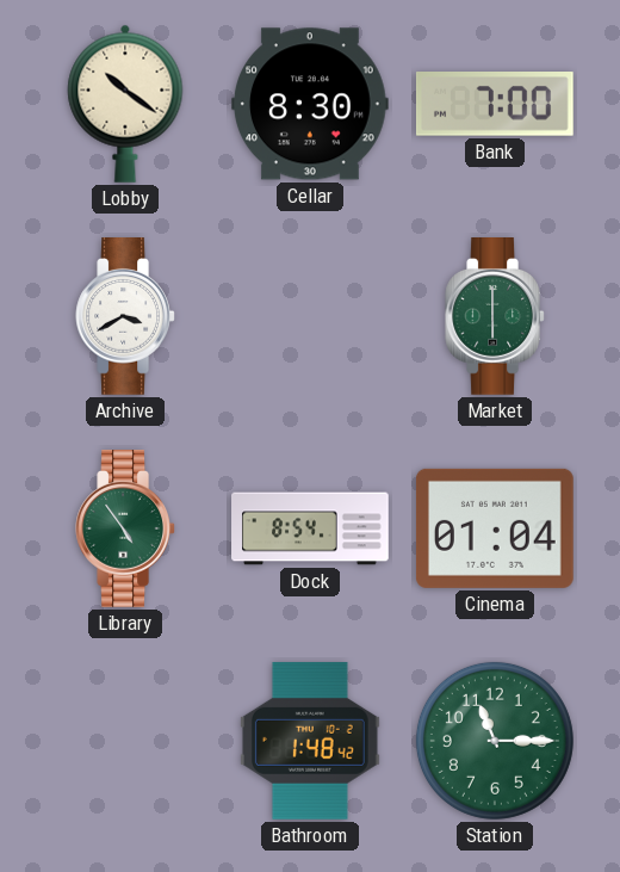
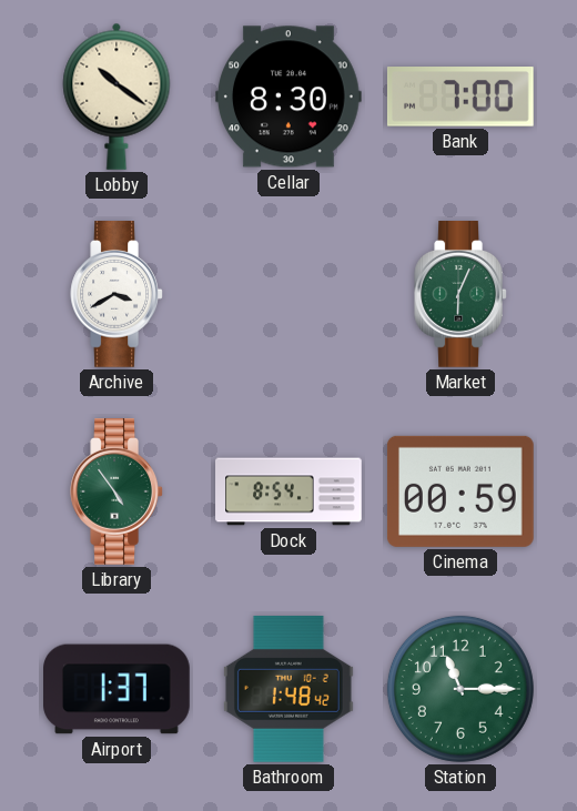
Market: 6:00 -> 6:04
Cinema: 01:04 -> 00:59
Airport: none -> 1:37
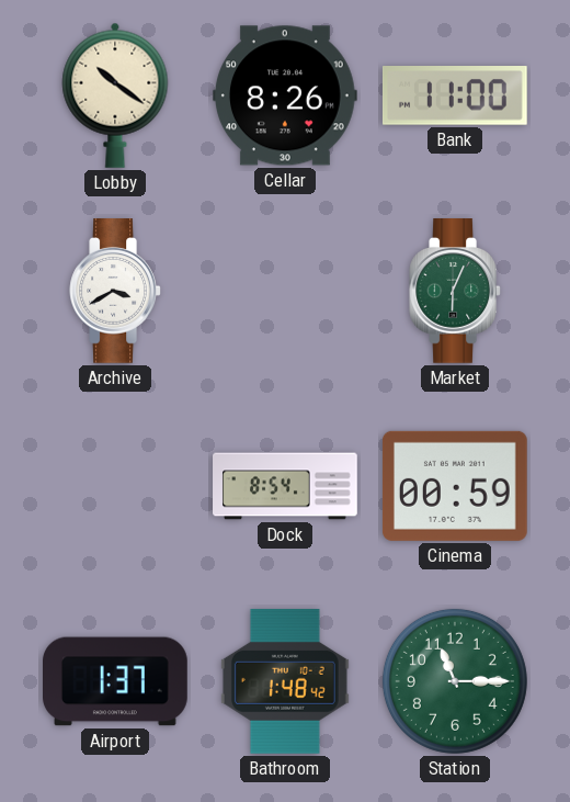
Cellar: 8:30 -> 8:26
Bank: 7:00 -> 11:00
Library: 4:54 -> none
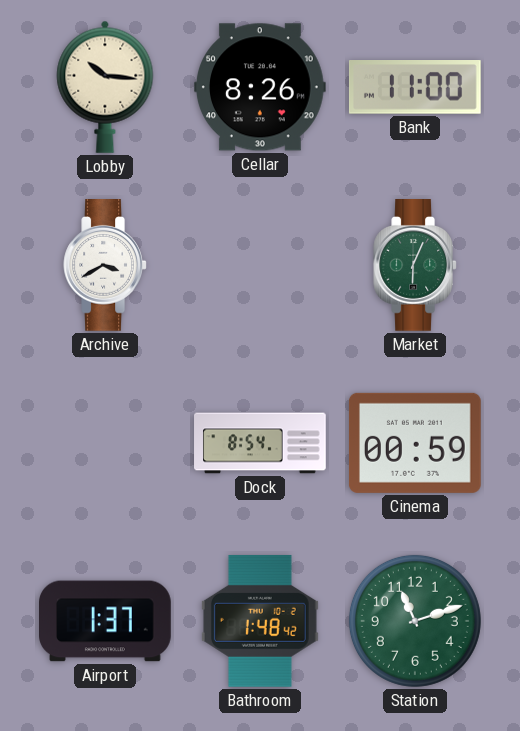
Lobby: 10:21 -> 10:16
Station: 11:15 -> 11:12
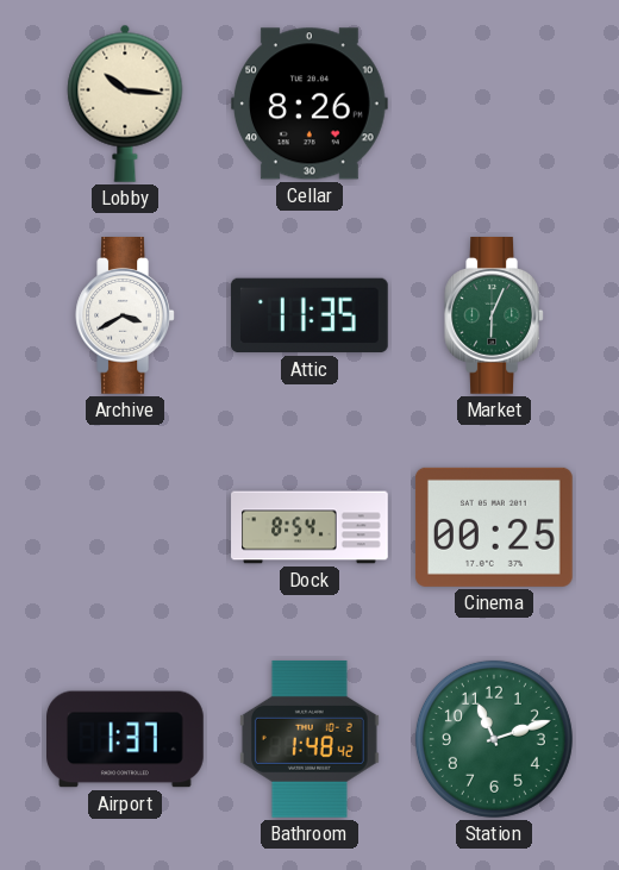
Bank: 11:00 -> none
Attic: none -> 11:35
Cinema: 00:59 -> 00:25
